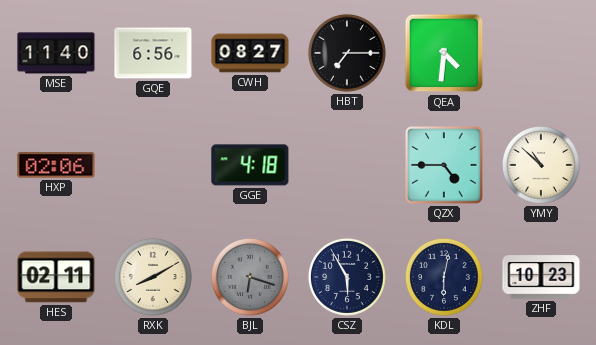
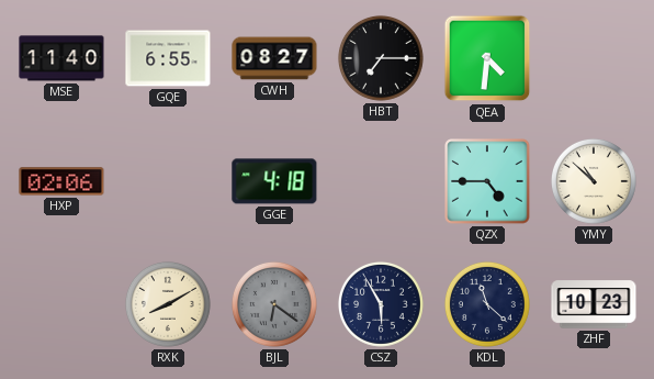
GQE: 6:56 -> 6:55
HES: 02:11 -> none
BJL: 6:18 -> 6:21
KDL: 6:02 -> 11:22
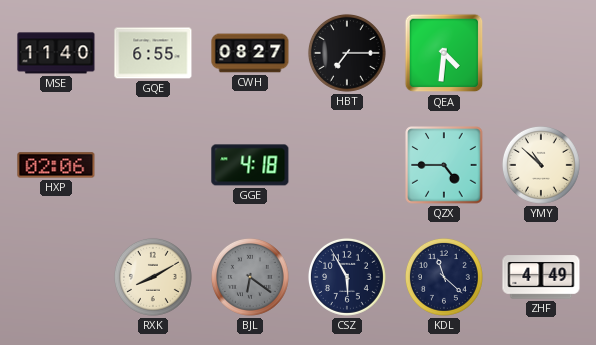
ZHF: 10:23 -> 4:49
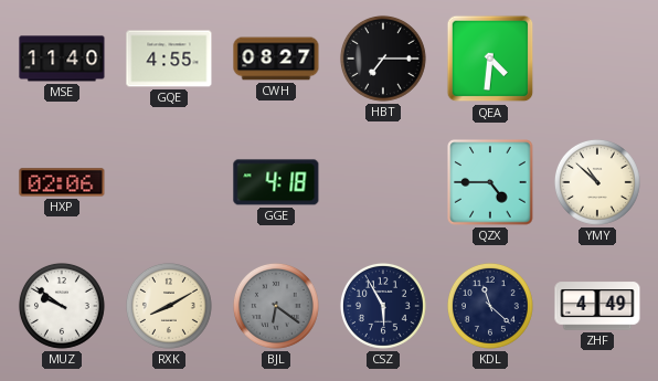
GQE: 6:55 -> 4:55
MUZ: none -> 9:51
